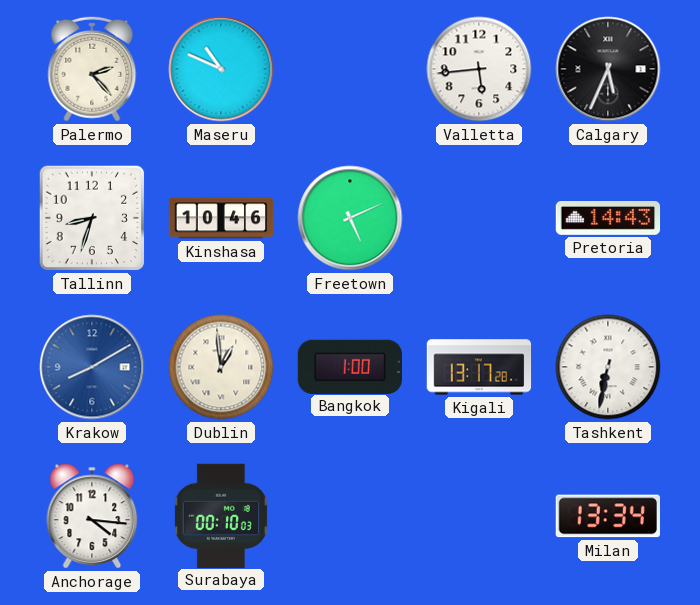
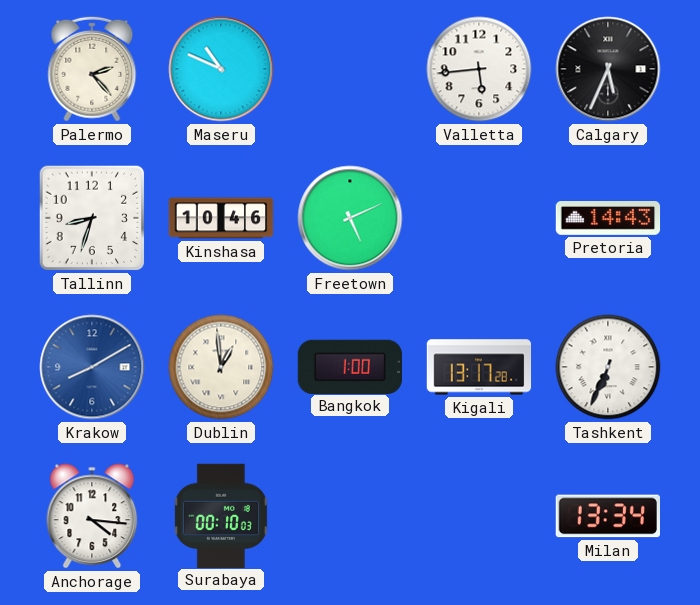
Tashkent: 6:32 -> 6:34
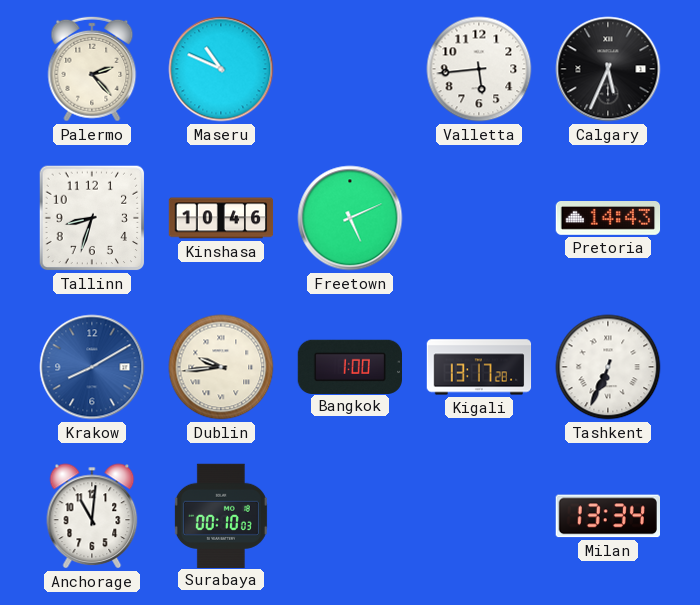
Dublin: 12:59 -> 9:44
Anchorage: 4:16 -> 11:01
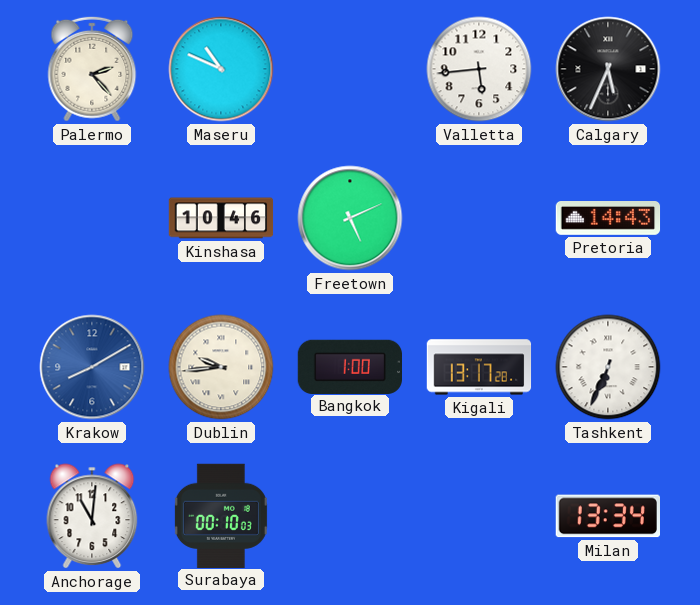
Tallinn: 8:33 -> none
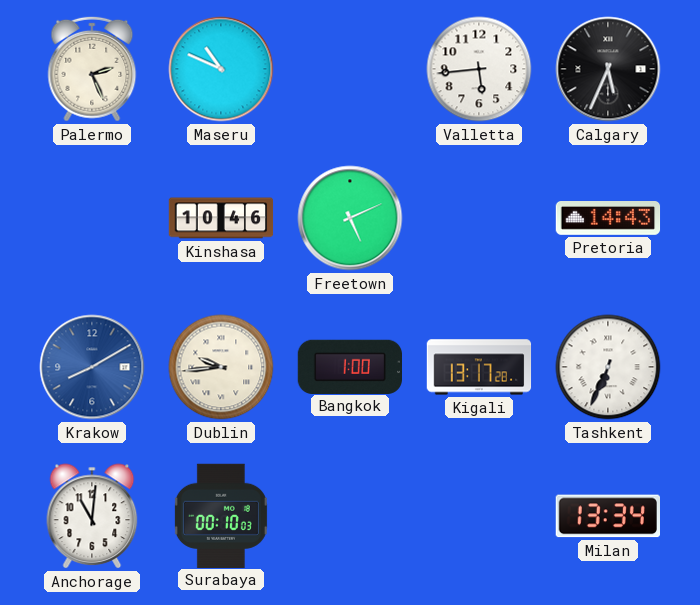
Palermo: 2:23 -> 2:26
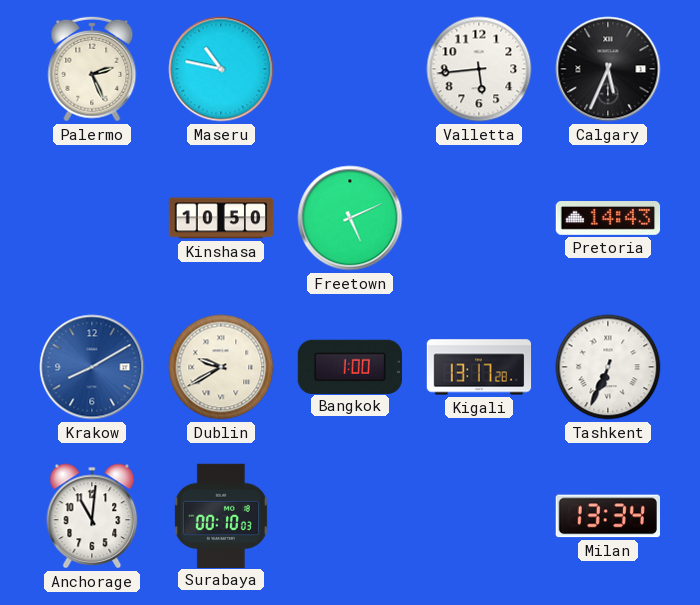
Maseru: 10:49 -> 10:47
Kinshasa: 10:46 -> 10:50
Dublin: 9:44 -> 9:40
